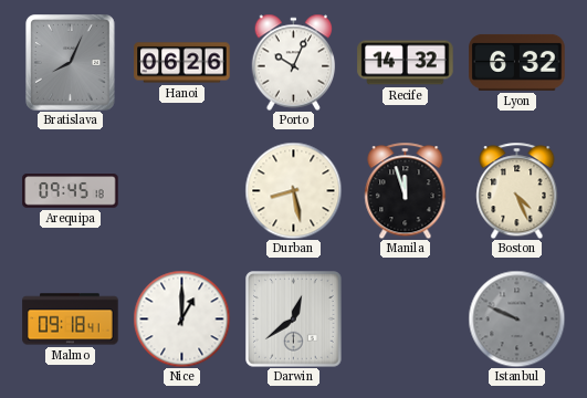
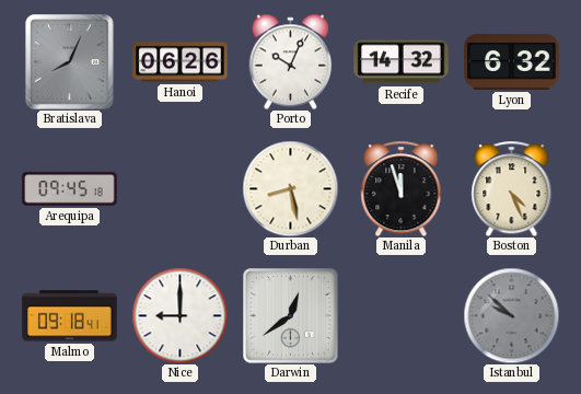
Nice: 1:00 -> 9:00
Istanbul: 9:49 -> 9:52
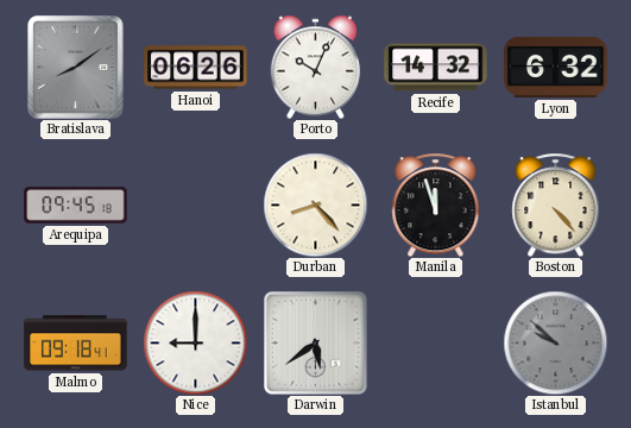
Bratislava: 8:04 -> 8:09
Durban: 8:28 -> 8:23
Boston: 4:26 -> 4:23
Darwin: 12:39 -> 5:39
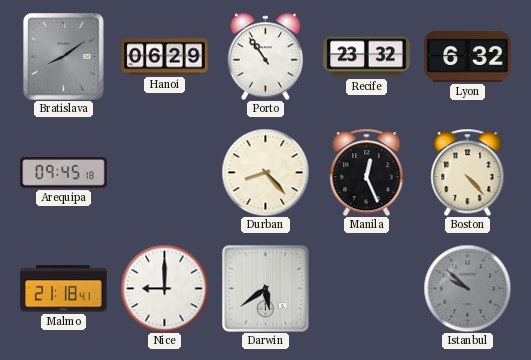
Hanoi: 06:26 -> 06:29
Porto: 10:04 -> 10:54
Recife: 14:32 -> 23:32
Manila: 11:57 -> 12:26
Malmo: 09:18 -> 21:18
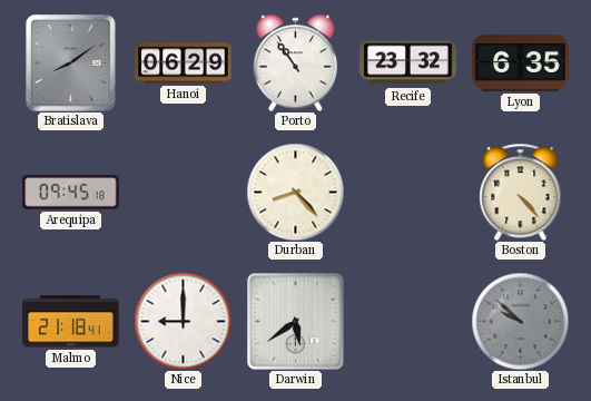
Lyon: 6:32 -> 6:35
Manila: 12:26 -> none
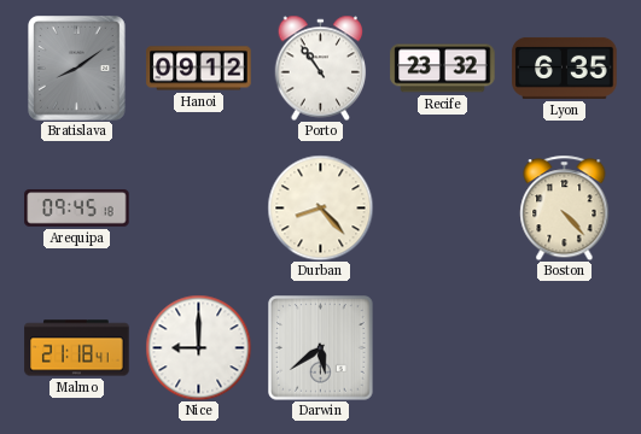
Hanoi: 06:29 -> 09:12
Istanbul: 9:52 -> none
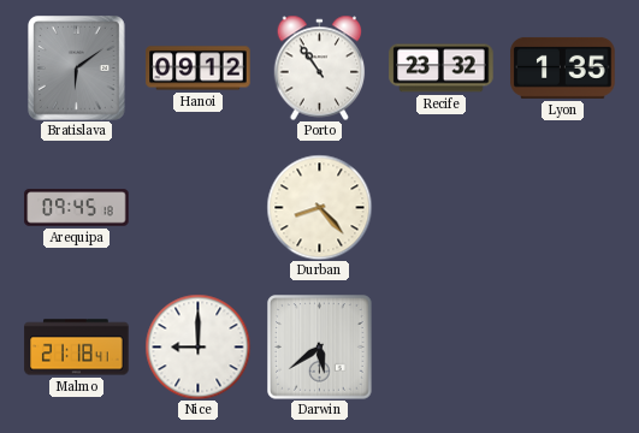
Bratislava: 8:09 -> 6:09
Lyon: 6:35 -> 1:35
Boston: 4:23 -> none
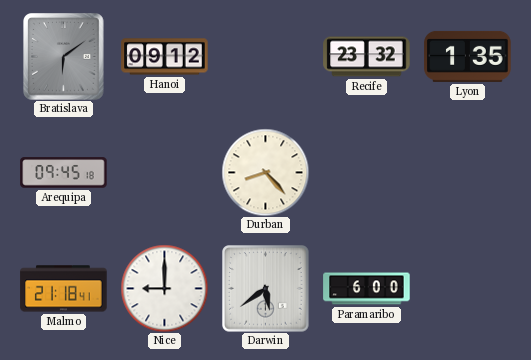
Porto: 10:54 -> none
Paramaribo: none -> 6:00
